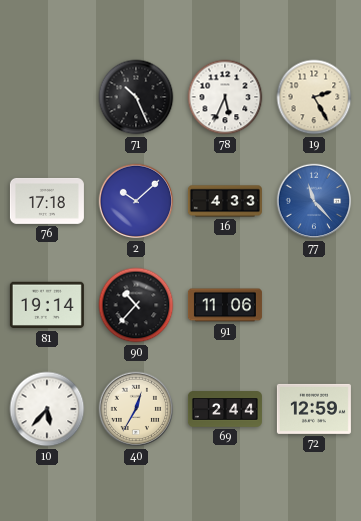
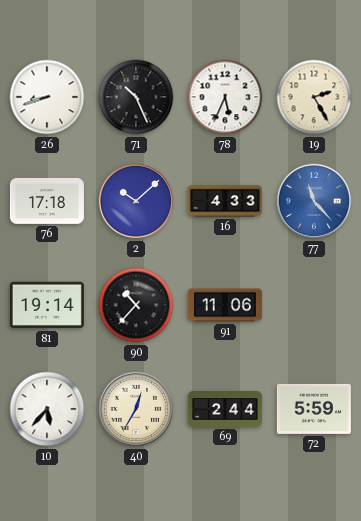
26: none -> 8:42
72: 12:59 -> 5:59
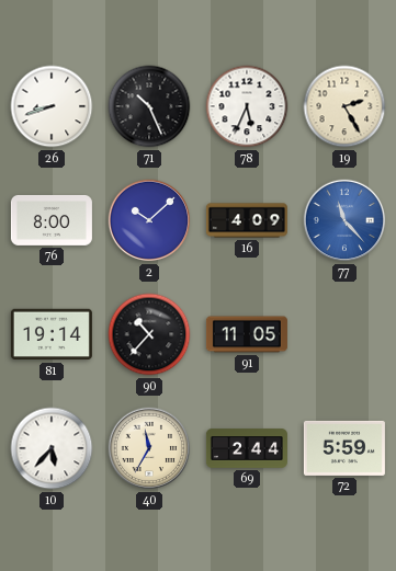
76: 17:18 -> 8:00
16: 4:33 -> 4:09
91: 11:06 -> 11:05
40: 12:35 -> 11:35
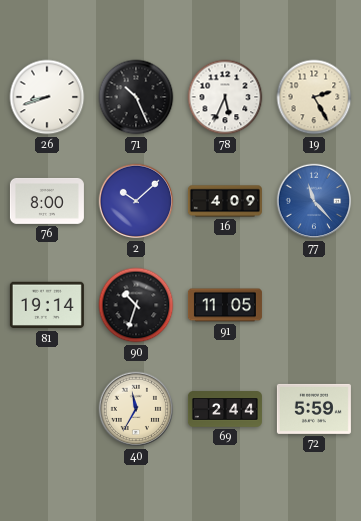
90: 10:37 -> 10:33
10: 5:37 -> none
